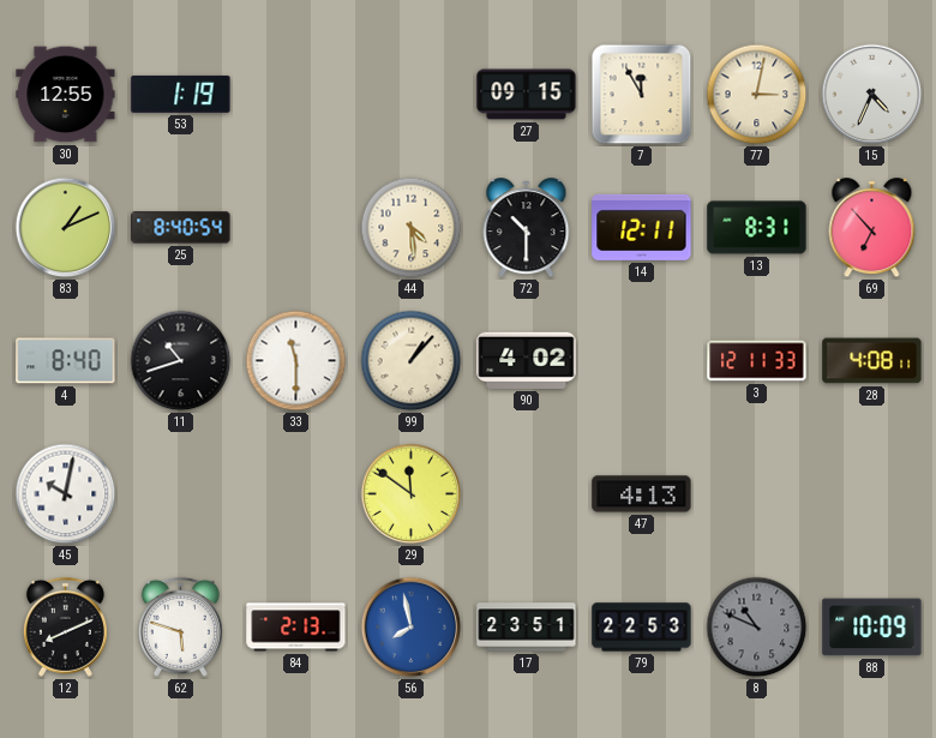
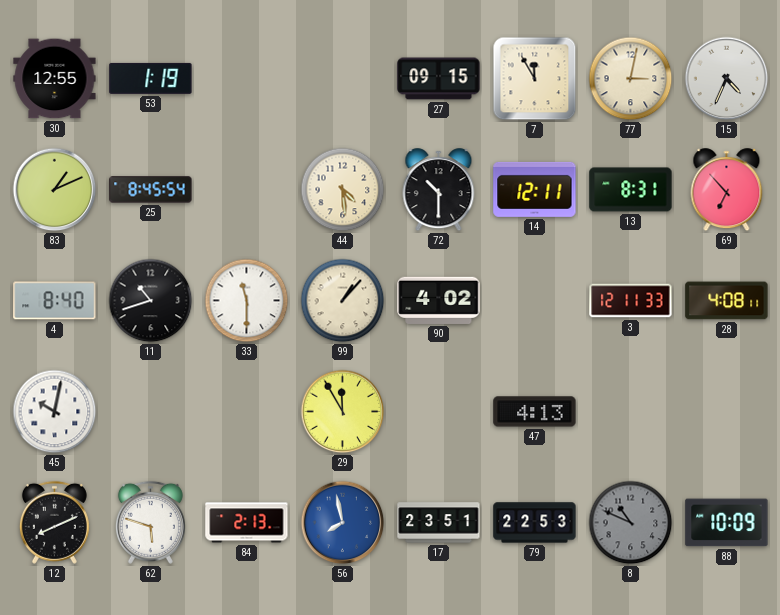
25: 8:40 -> 8:45
29: 11:51 -> 11:55
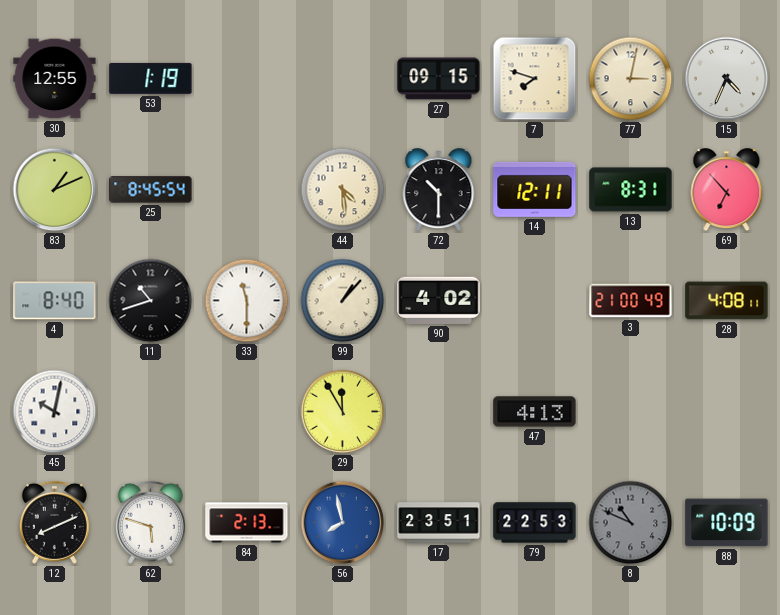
7: 11:55 -> 7:48
3: 12:11 -> 21:00
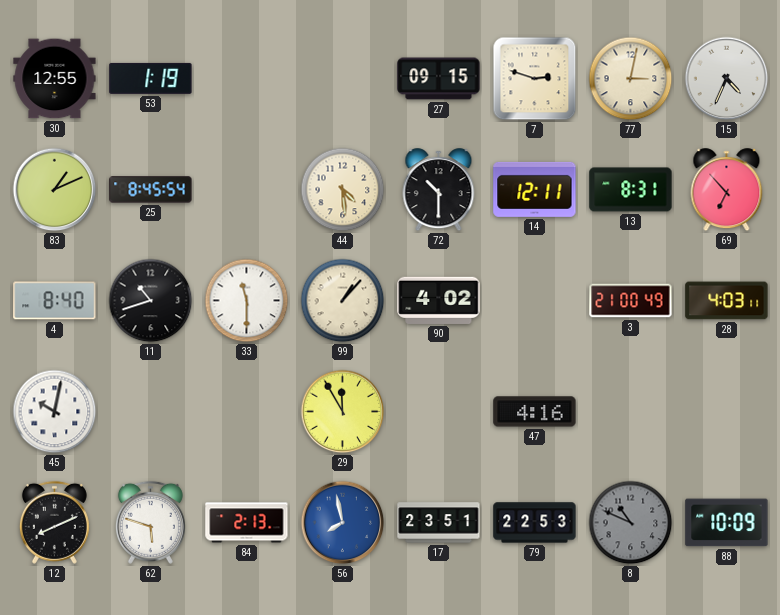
7: 7:48 -> 2:48
28: 4:08 -> 4:03
47: 4:13 -> 4:16
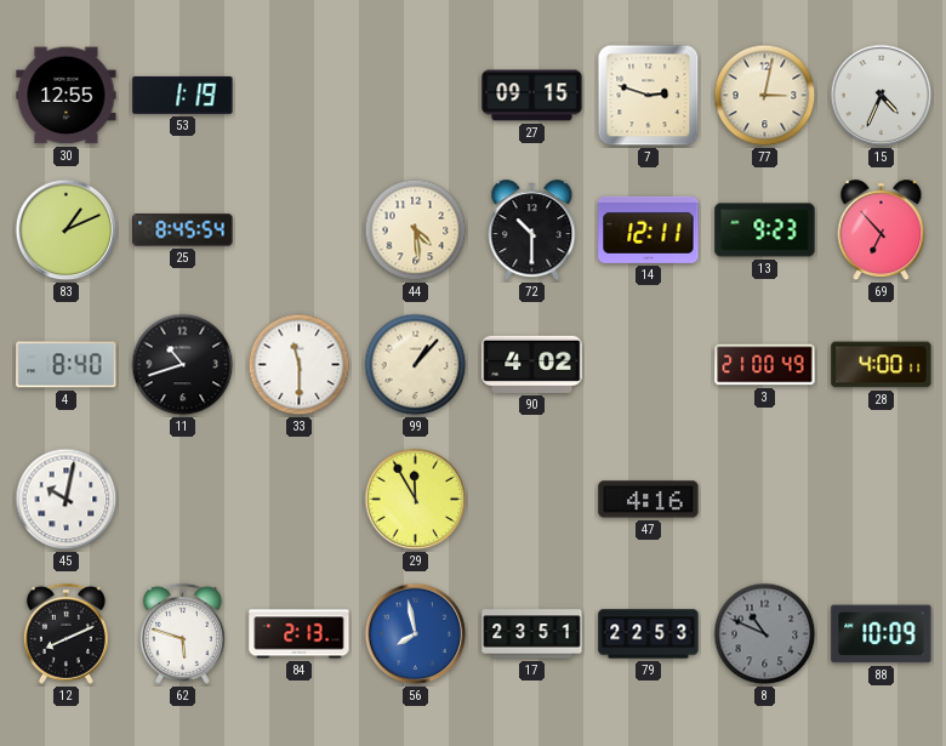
13: 8:31 -> 9:23
28: 4:03 -> 4:00
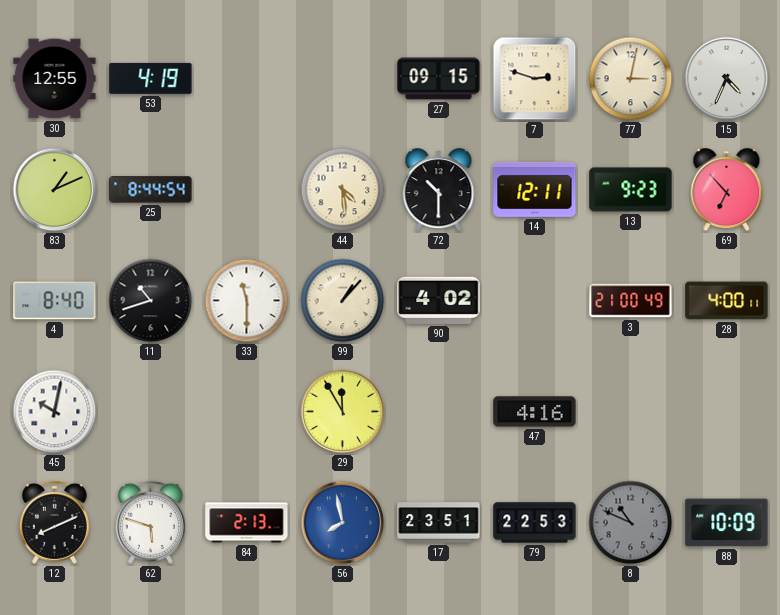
53: 1:19 -> 4:19
25: 8:45 -> 8:44
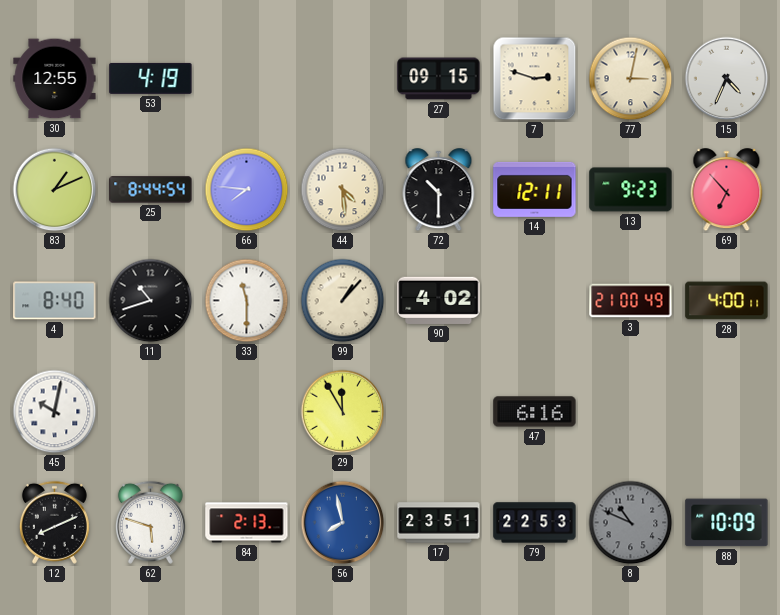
66: none -> 7:46
47: 4:16 -> 6:16
